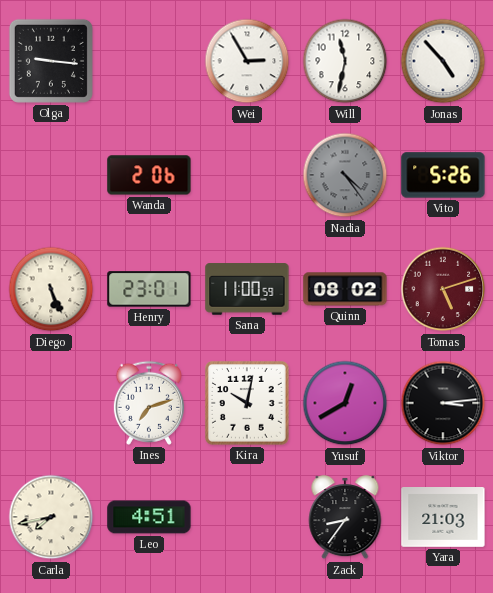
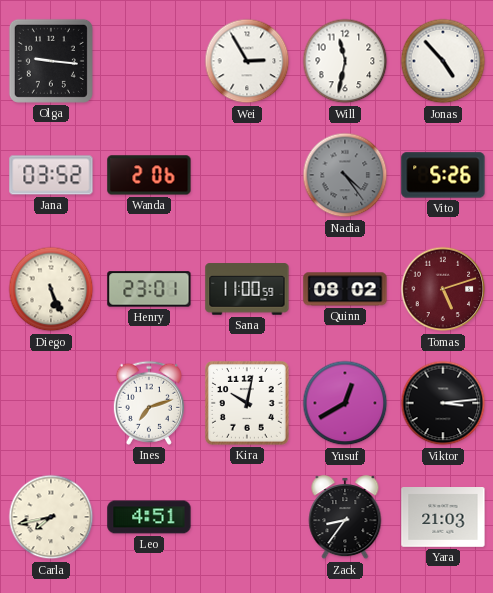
Jana: none -> 03:52
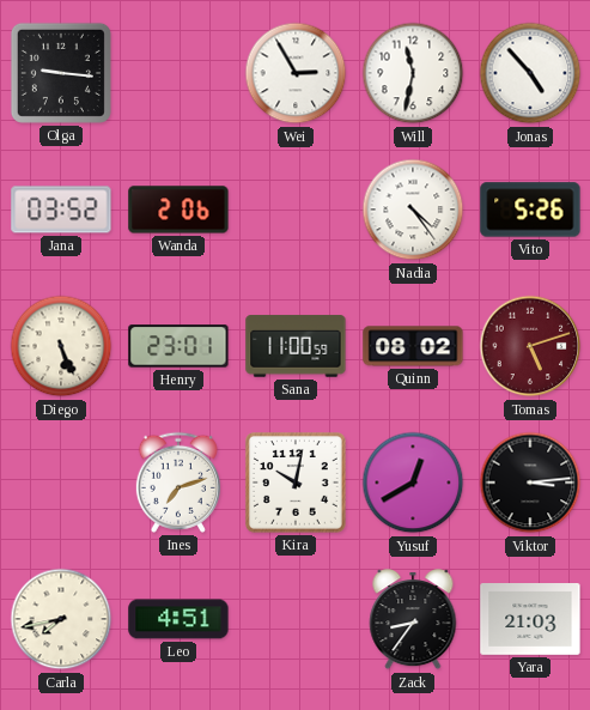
Nadia dial: grey -> white
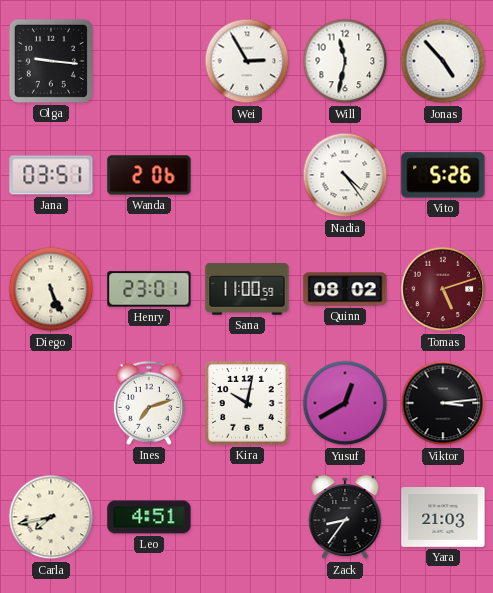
Jana: 03:52 -> 03:51
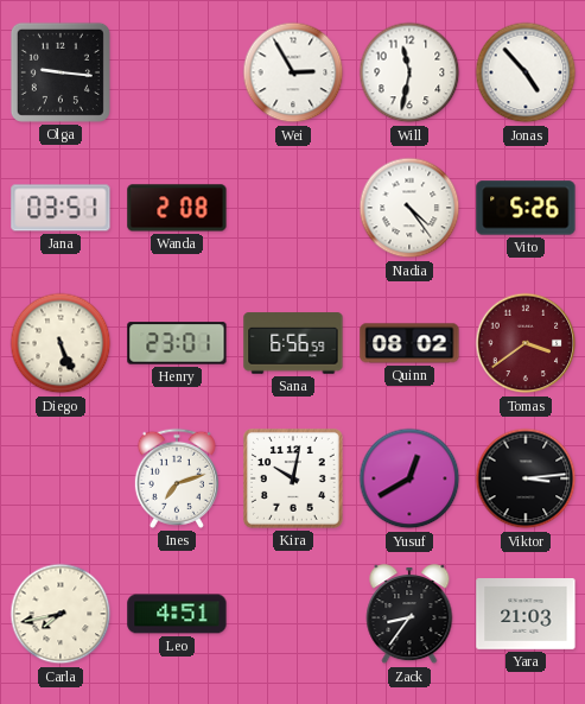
Wanda: 2:06 -> 2:08
Sana: 11:00 -> 6:56
Tomas: 5:12 -> 3:39
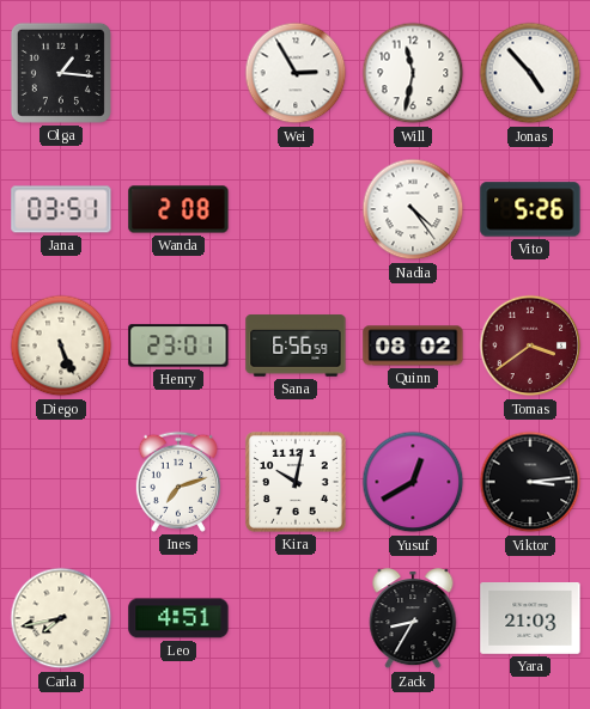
Olga: 9:16 -> 1:16
Zack: 8:36 -> 8:35
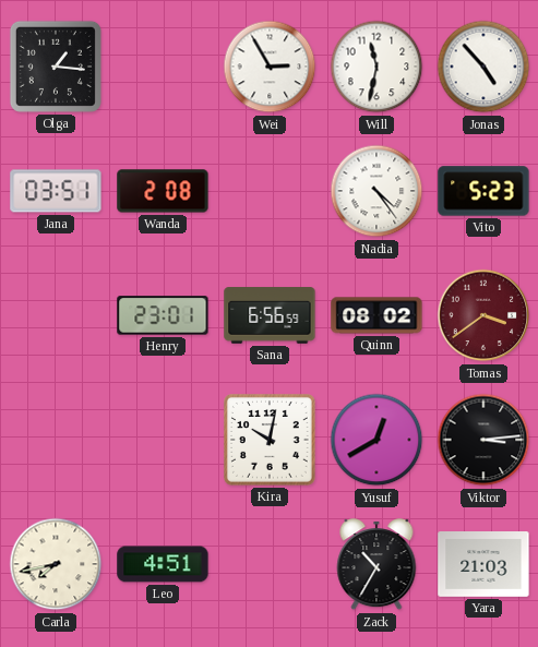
Vito: 5:26 -> 5:23
Diego: 5:26 -> none
Ines: 7:12 -> none
Zack: 8:35 -> 10:35
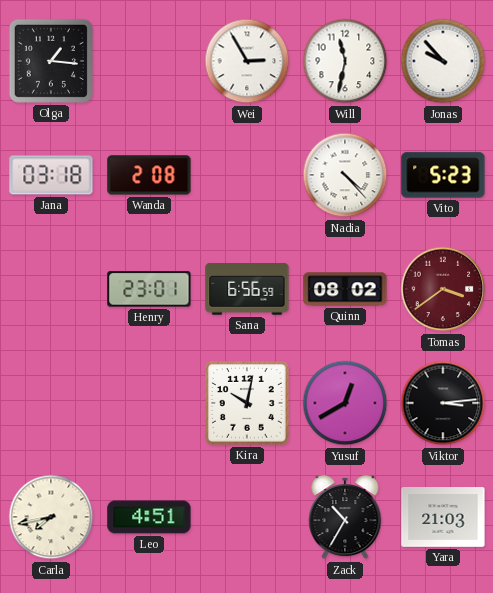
Jonas: 4:53 -> 9:53
Jana: 03:51 -> 03:18
Nadia: 4:24 -> 4:23
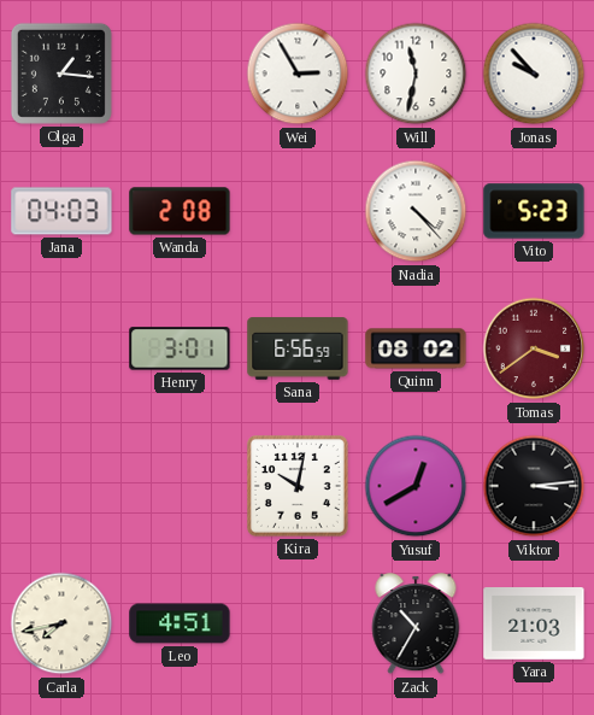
Jana: 03:18 -> 04:03
Henry: 23:01 -> 3:01
